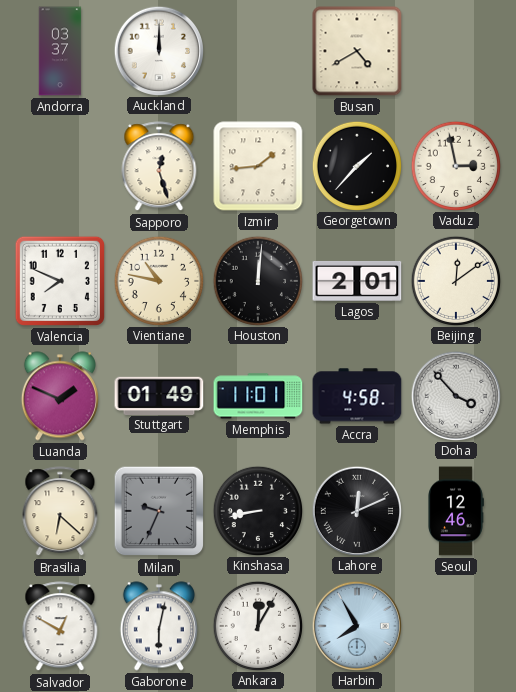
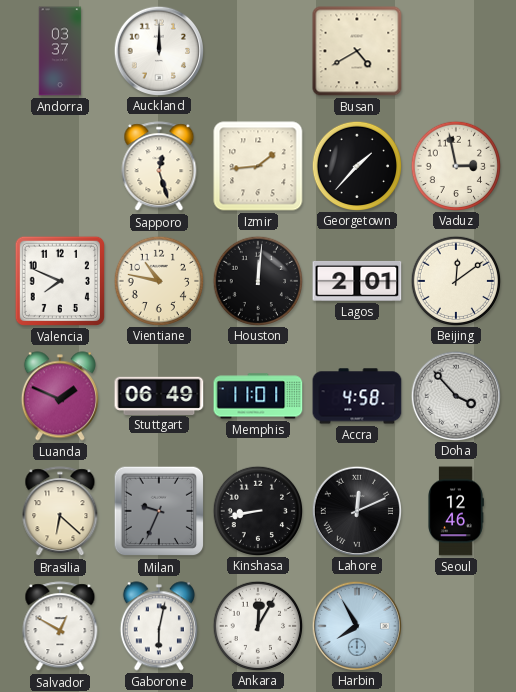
Stuttgart: 01:49 -> 06:49
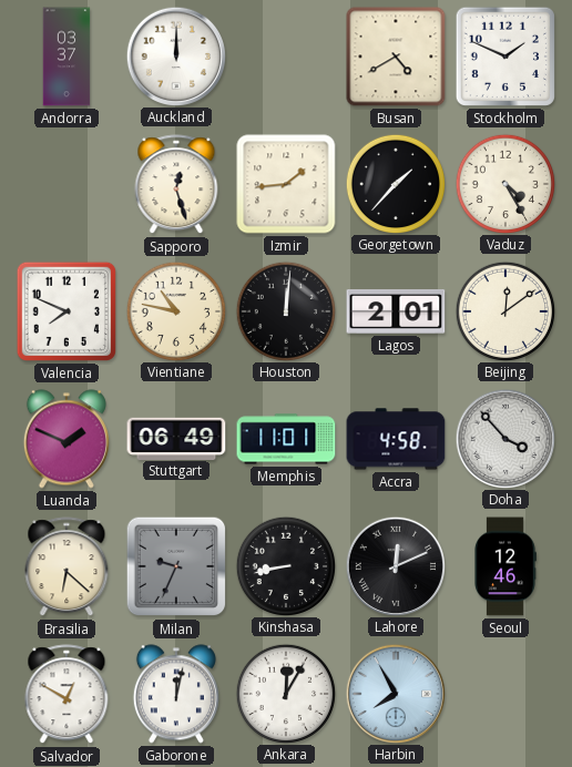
Stockholm: none -> 1:49
Vaduz: 2:58 -> 4:25
Gaborone: 6:02 -> 12:02
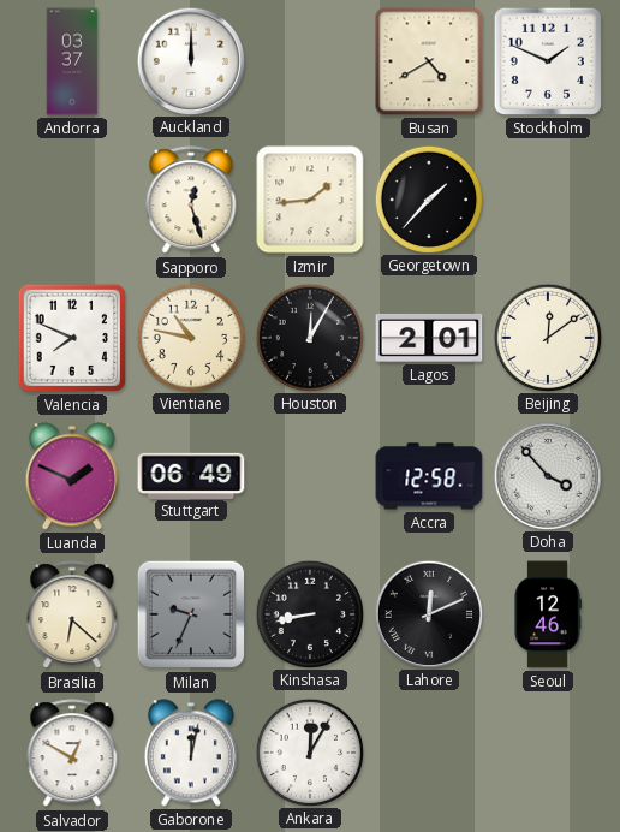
Vaduz: 4:25 -> none
Houston: 12:01 -> 12:05
Memphis: 11:01 -> none
Accra: 4:58 -> 12:58
Harbin: 7:55 -> none
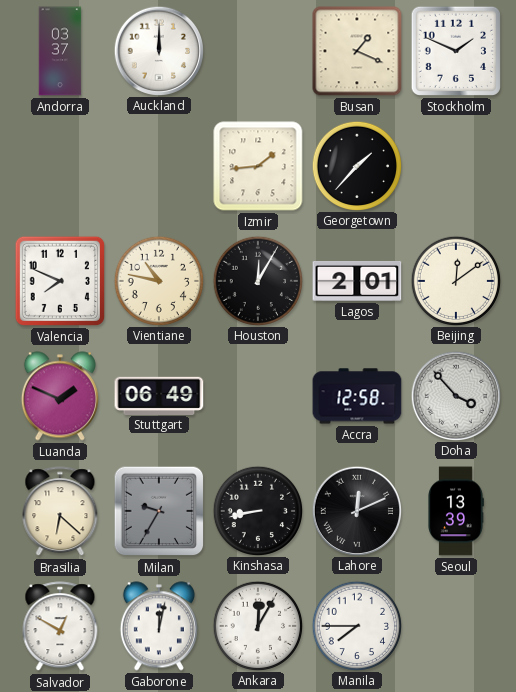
Busan: 4:40 -> 1:19
Sapporo: 12:27 -> none
Milan: 9:34 -> 9:35
Seoul: 12:46 -> 13:39
Manila: none -> 7:45
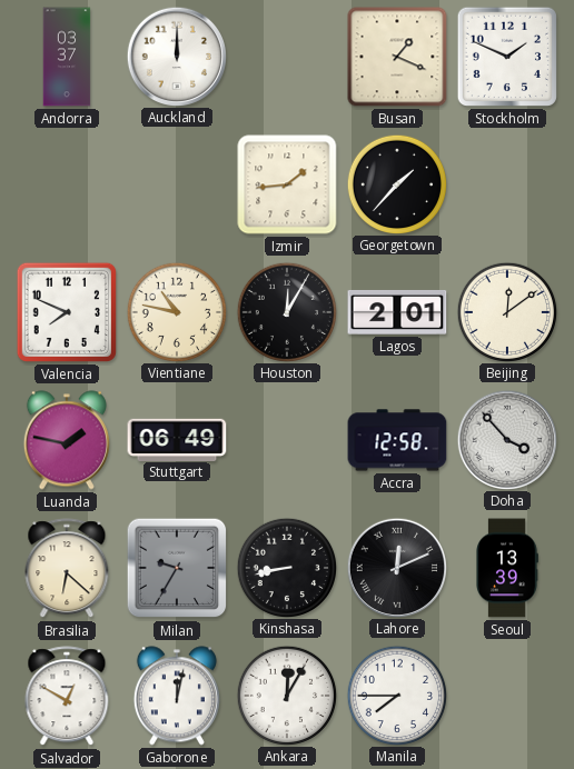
Luanda: 1:49 -> 1:47
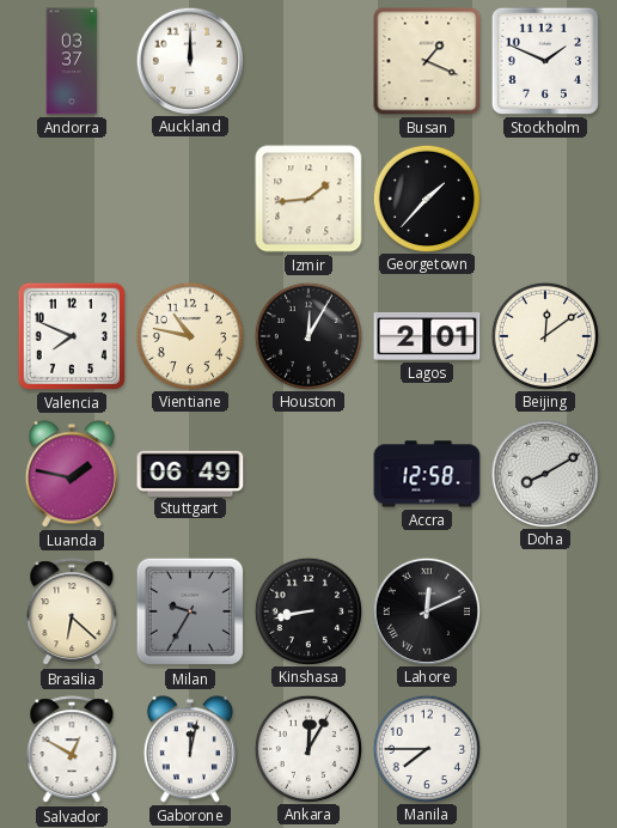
Doha: 3:53 -> 8:10
Seoul: 13:39 -> none
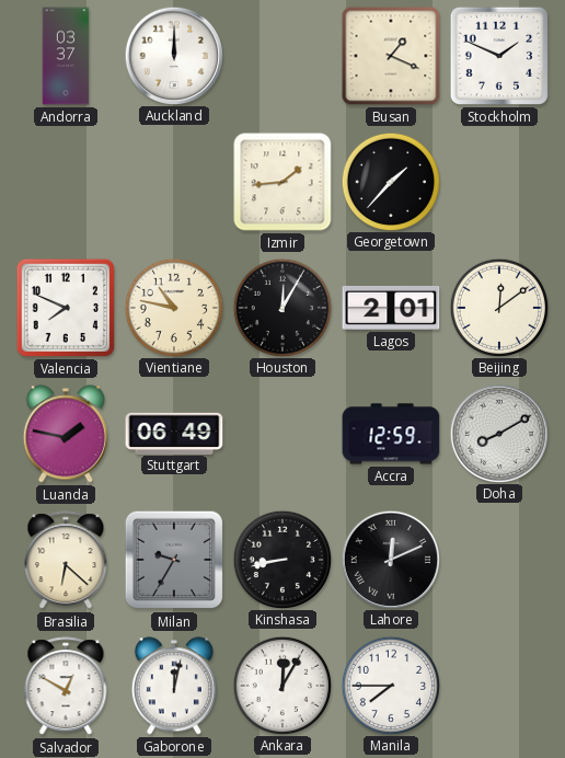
Accra: 12:58 -> 12:59
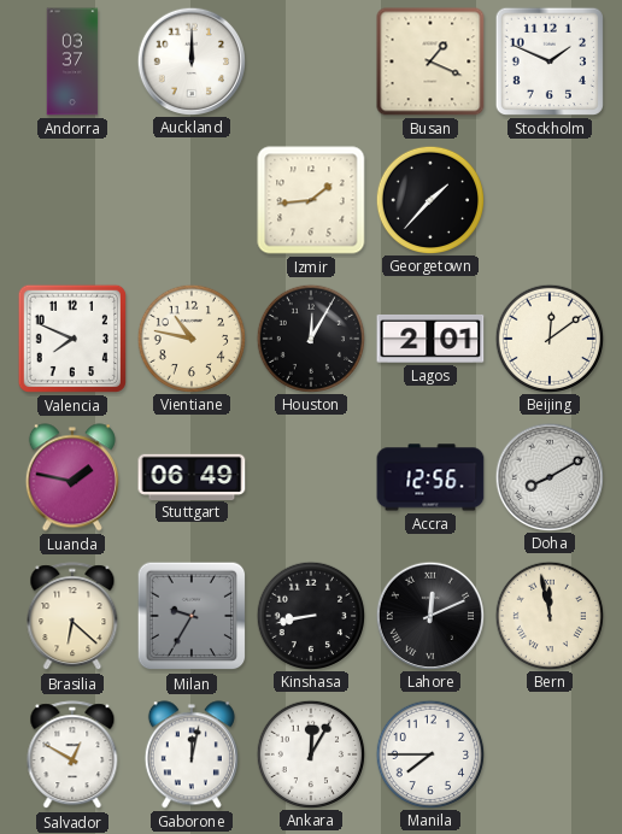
Accra: 12:59 -> 12:56
Bern: none -> 11:58
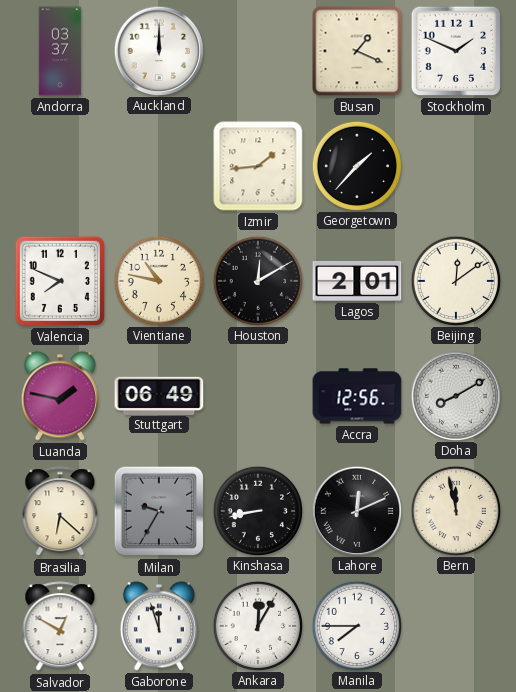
Houston: 12:05 -> 12:10
Gaborone: 12:02 -> 11:57
